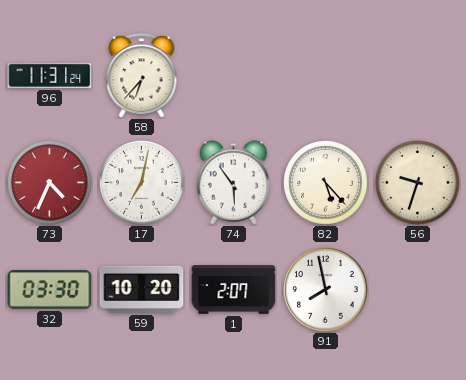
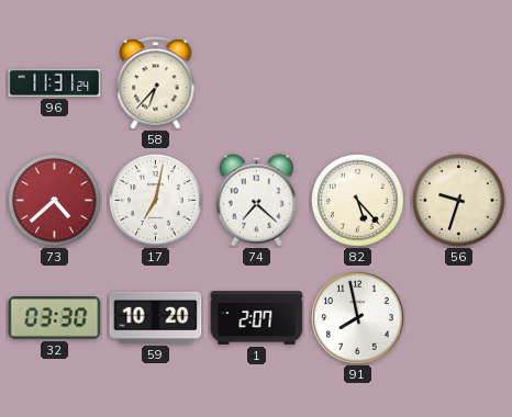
73: 4:34 -> 4:38
74: 5:54 -> 7:22
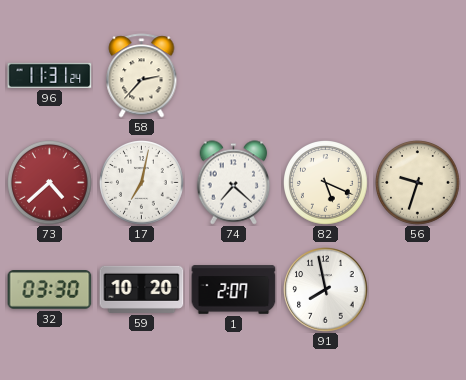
58: 6:37 -> 2:37
82: 5:23 -> 5:19
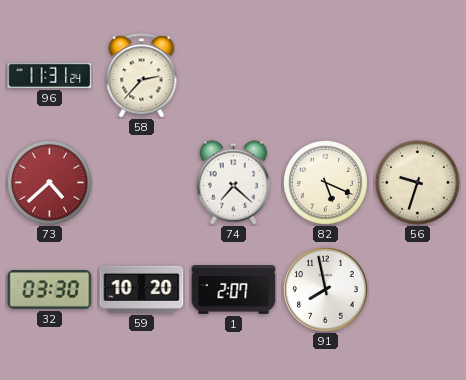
17: 7:02 -> none
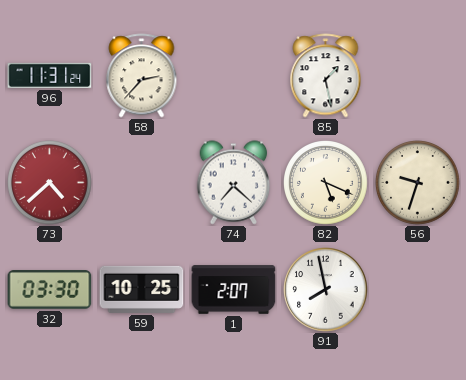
85: none -> 1:28
59: 10:20 -> 10:25
